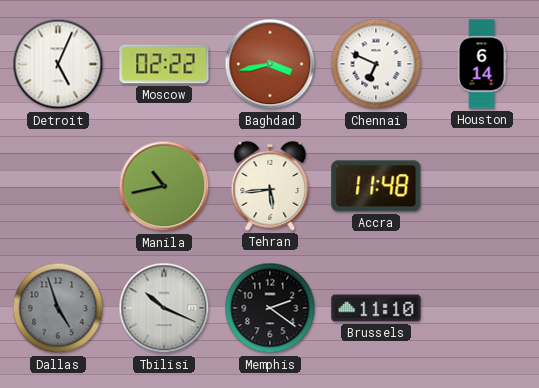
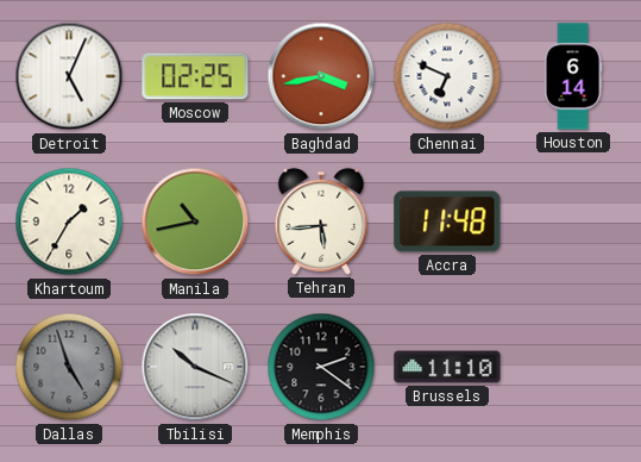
Moscow: 02:22 -> 02:25
Khartoum: none -> 1:35
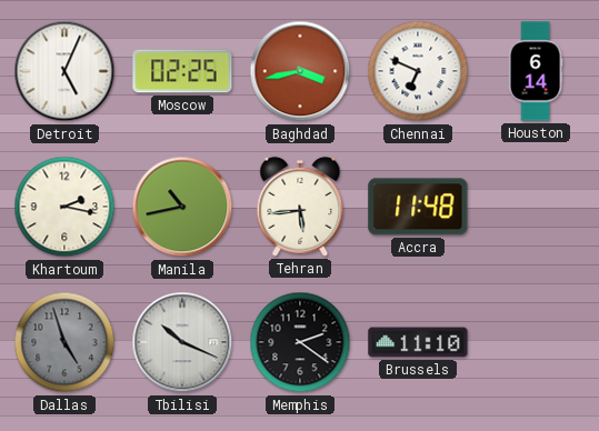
Khartoum: 1:35 -> 2:17
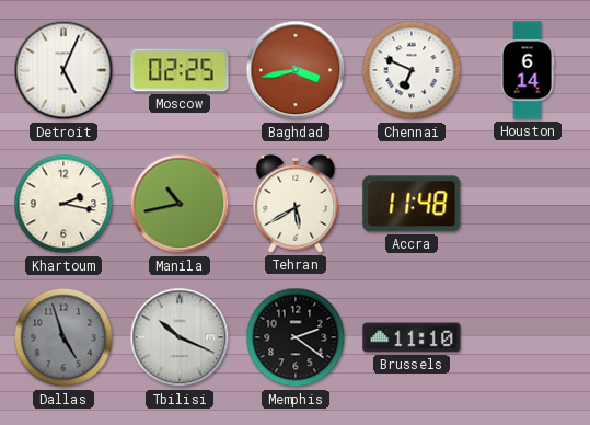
Tehran: 5:44 -> 5:40
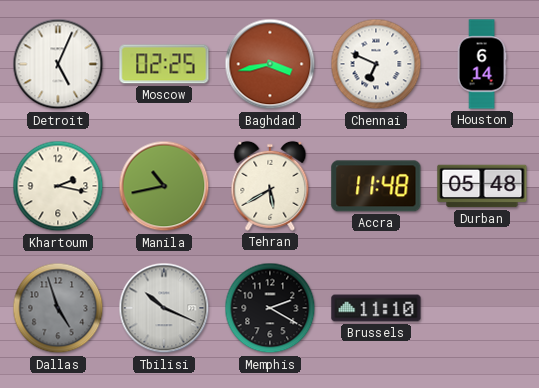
Durban: none -> 05:48
Memphis: 2:21 -> 2:20
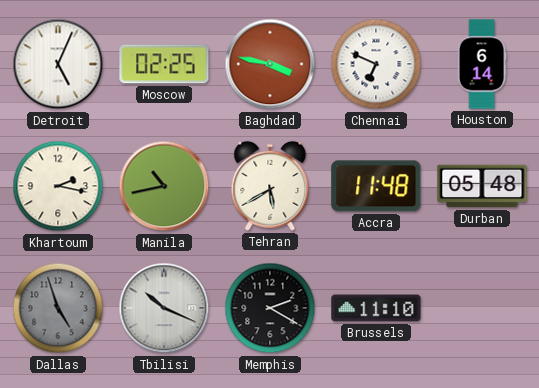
Baghdad: 3:43 -> 3:47
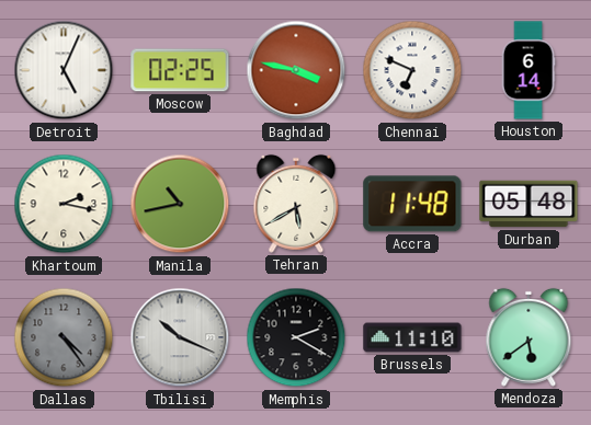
Dallas: 4:57 -> 4:24
Mendoza: none -> 5:39
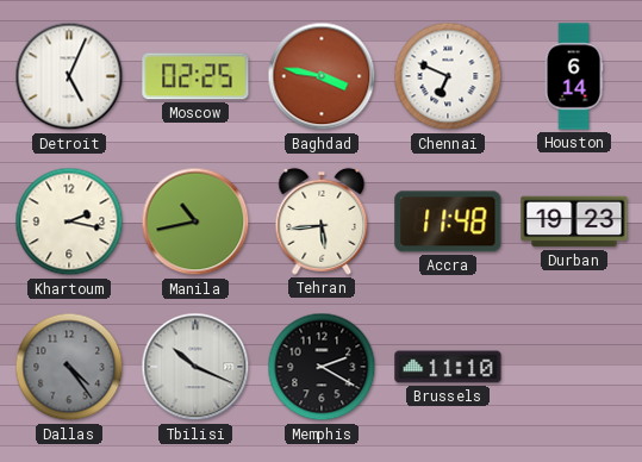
Tehran: 5:40 -> 5:44
Durban: 05:48 -> 19:23
Mendoza: 5:39 -> none
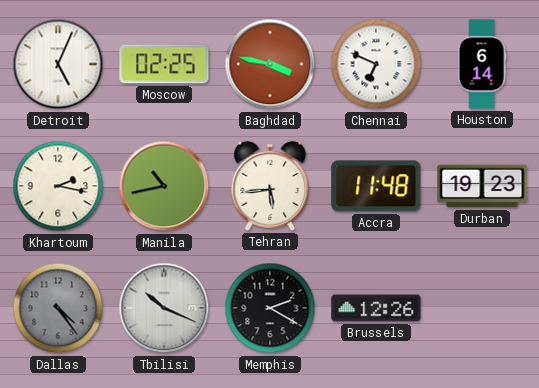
Brussels: 11:10 -> 12:26
